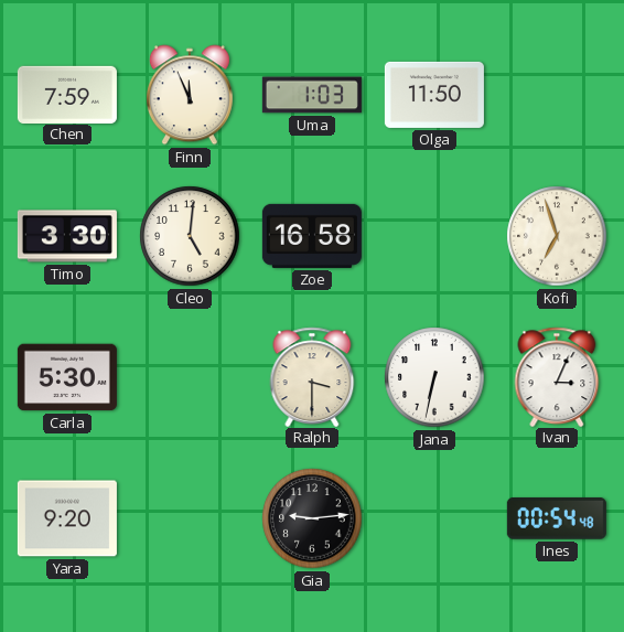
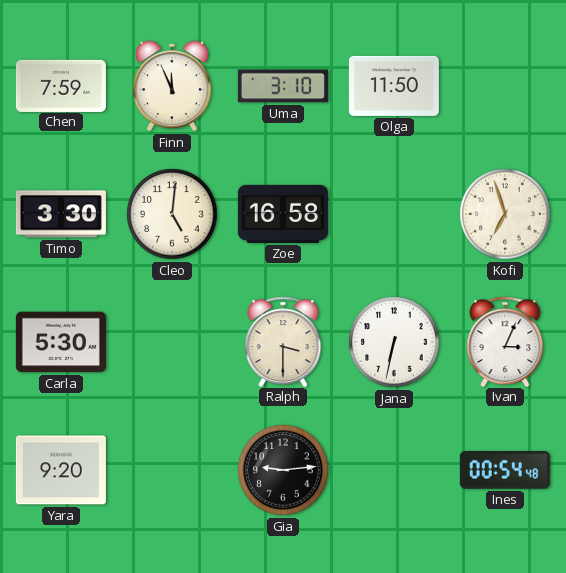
Uma: 1:03 -> 3:10
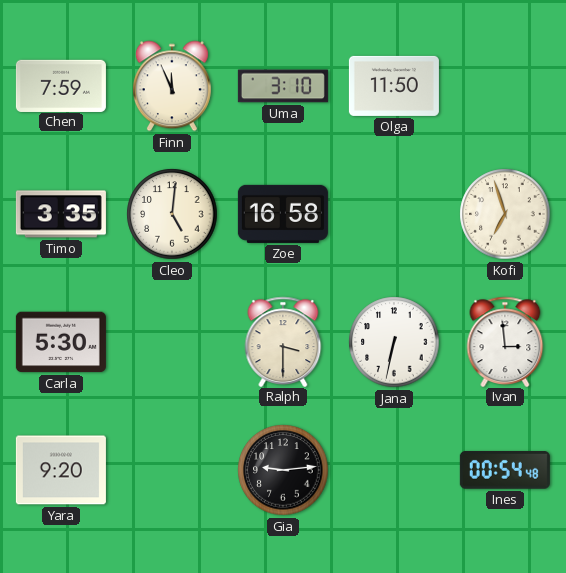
Timo: 3:30 -> 3:35
Ivan: 3:04 -> 2:59
